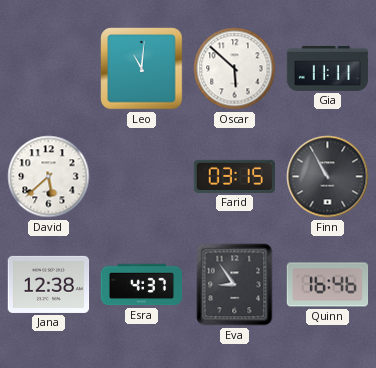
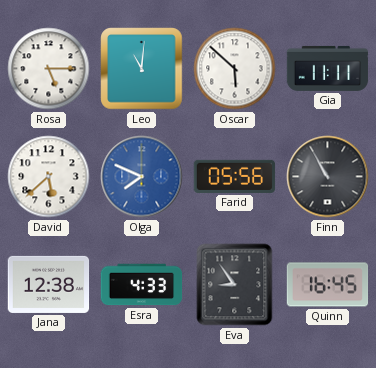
Rosa: none -> 5:15
Olga: none -> 7:49
Farid: 03:15 -> 05:56
Esra: 4:37 -> 4:33
Quinn: 16:46 -> 16:45
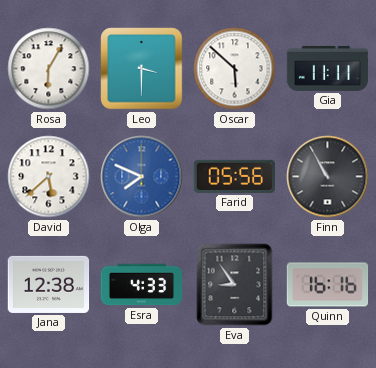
Rosa: 5:15 -> 6:05
Leo: 11:01 -> 3:30
Quinn: 16:45 -> 16:16
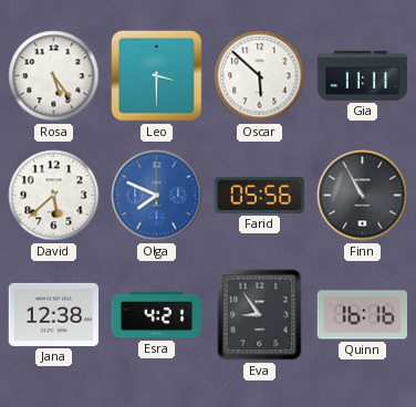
Rosa: 6:05 -> 5:24
Esra: 4:33 -> 4:21
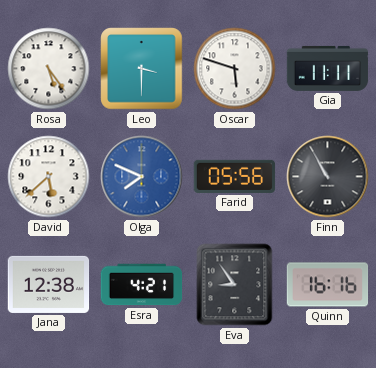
Oscar: 5:52 -> 5:48
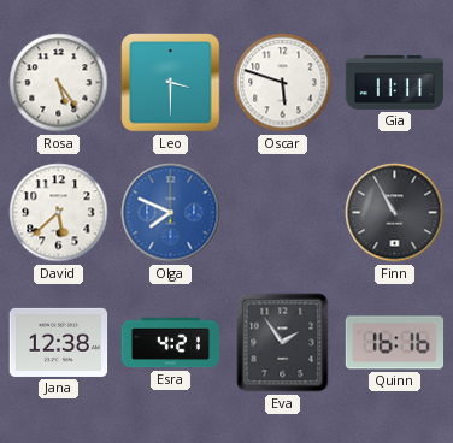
Farid: 05:56 -> none
Eva: 8:54 -> 1:54
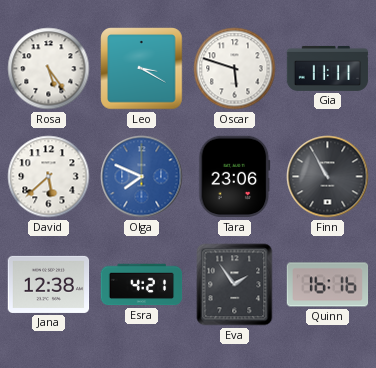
Leo: 3:30 -> 3:20
Tara: none -> 23:06
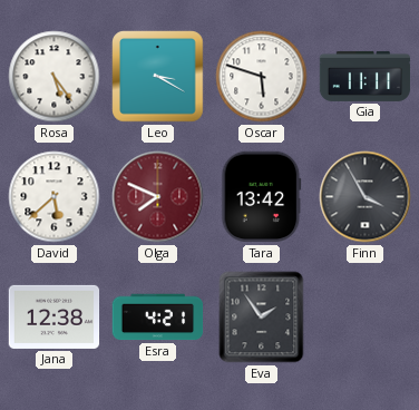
Olga dial: blue -> burgundy
Tara: 23:06 -> 13:42
Finn: 10:55 -> 3:55
Quinn: 16:16 -> none
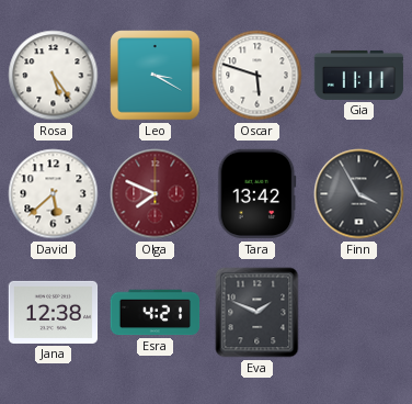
Eva: 1:54 -> 1:49
